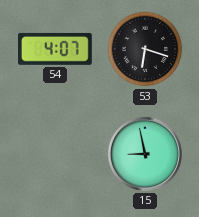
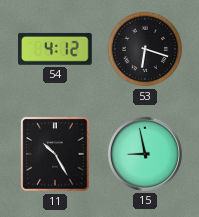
54: 4:07 -> 4:12
11: none -> 10:25
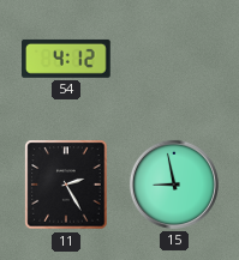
53: 6:18 -> none
11: 10:25 -> 2:25
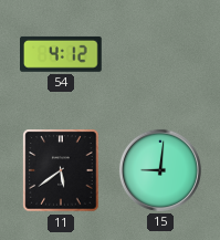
11: 2:25 -> 5:39
15: 8:58 -> 9:01
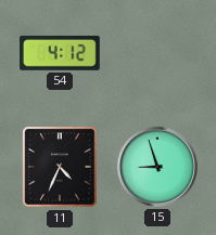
11: 5:39 -> 4:34
15: 9:01 -> 8:57
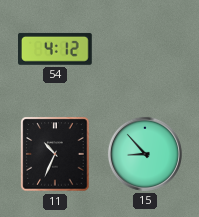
11: 4:34 -> 10:34
15: 8:57 -> 8:53
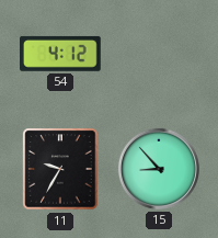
11: 10:34 -> 9:35
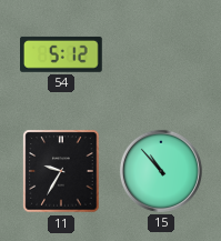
54: 4:12 -> 5:12
15: 8:53 -> 10:53
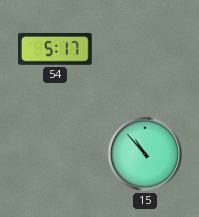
54: 5:12 -> 5:17
11: 9:35 -> none
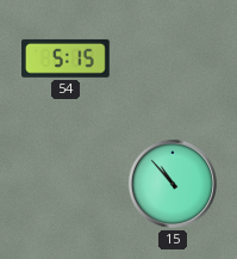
54: 5:17 -> 5:15
